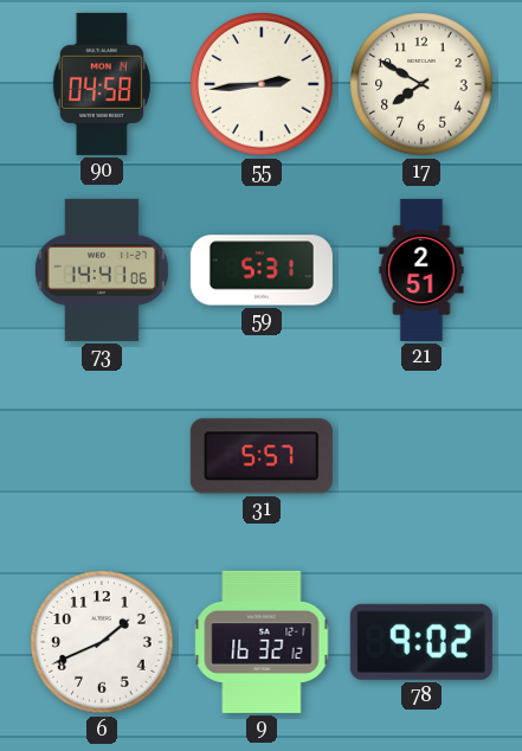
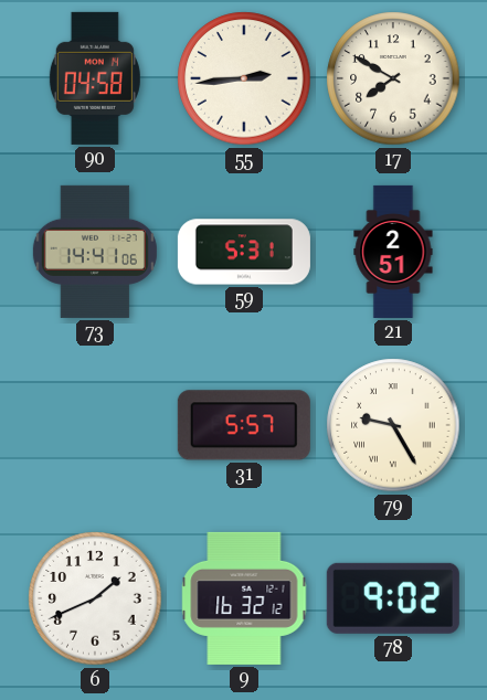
79: none -> 9:25
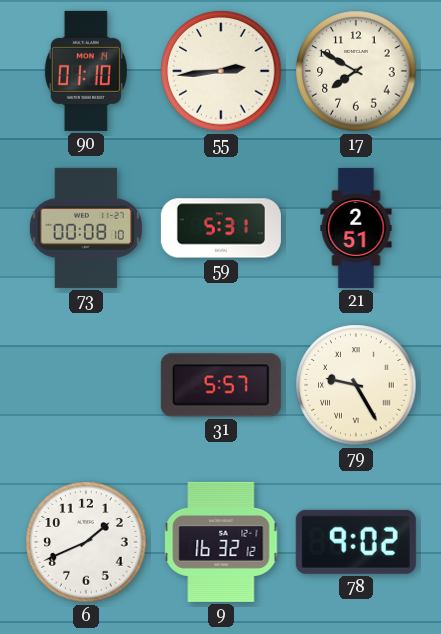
90: 04:58 -> 01:10
73: 14:41 -> 00:08
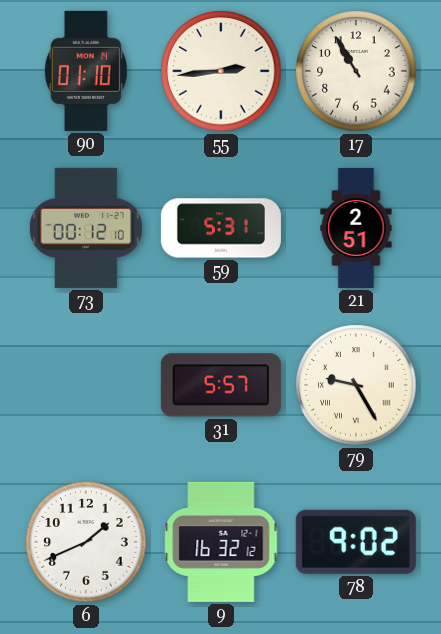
17: 7:50 -> 10:55
73: 00:08 -> 00:12
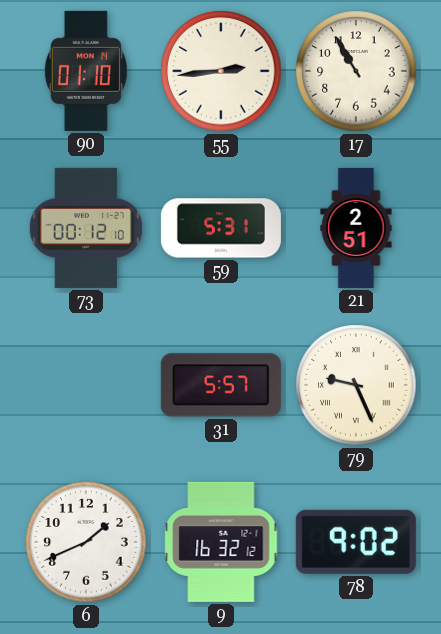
79: 9:25 -> 9:26
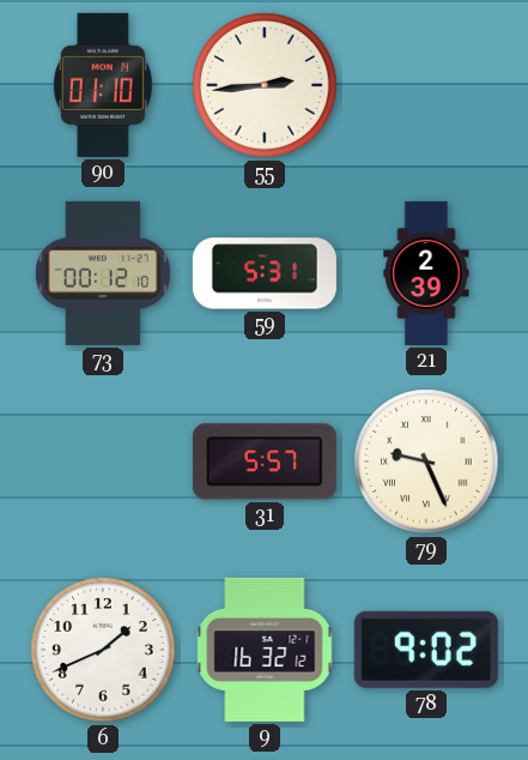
17: 10:55 -> none
21: 2:51 -> 2:39
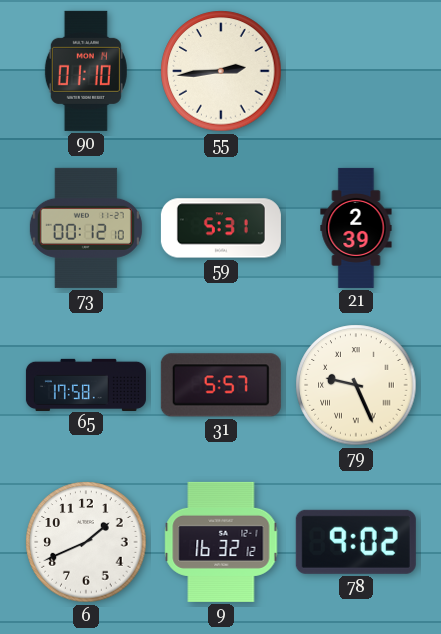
65: none -> 17:58
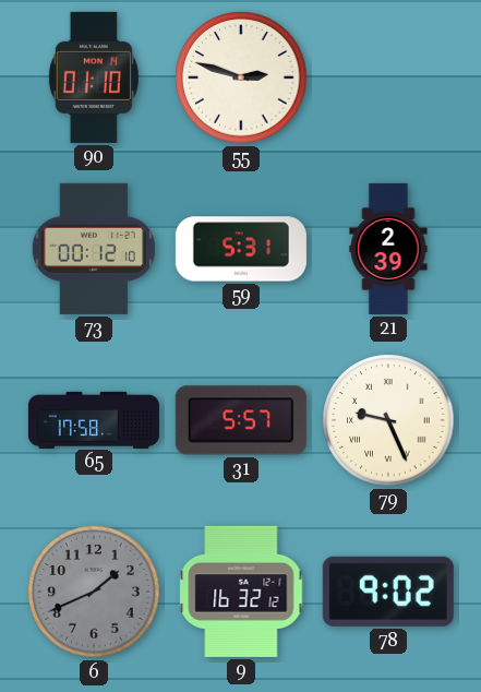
55: 2:44 -> 2:48
6 dial: white -> grey
